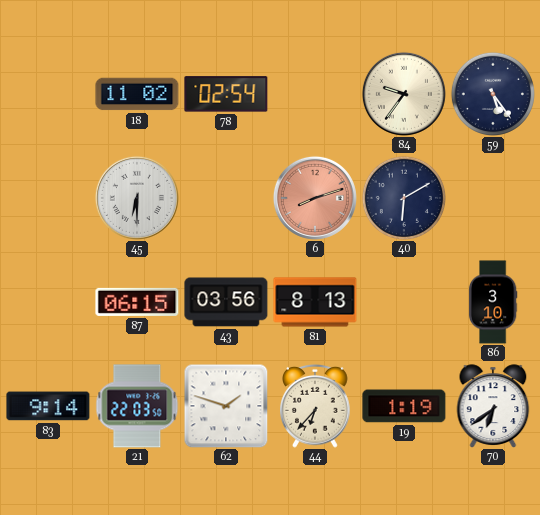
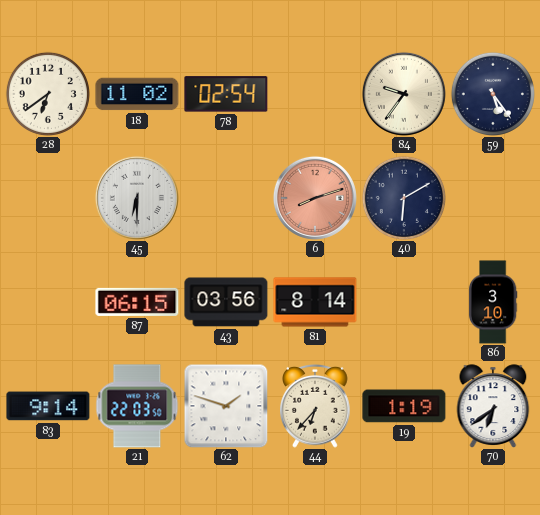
28: none -> 6:39
81: 8:13 -> 8:14
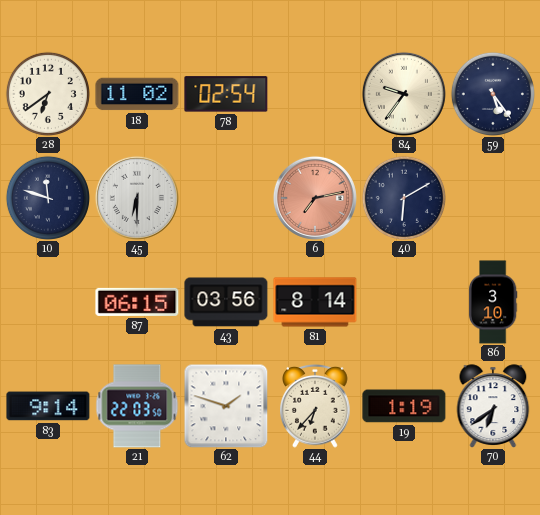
10: none -> 11:48
6: 8:12 -> 7:13
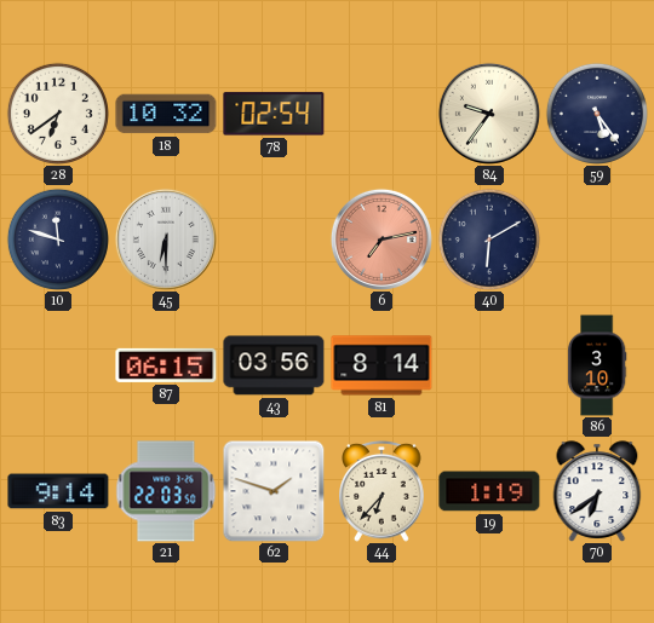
18: 11:02 -> 10:32
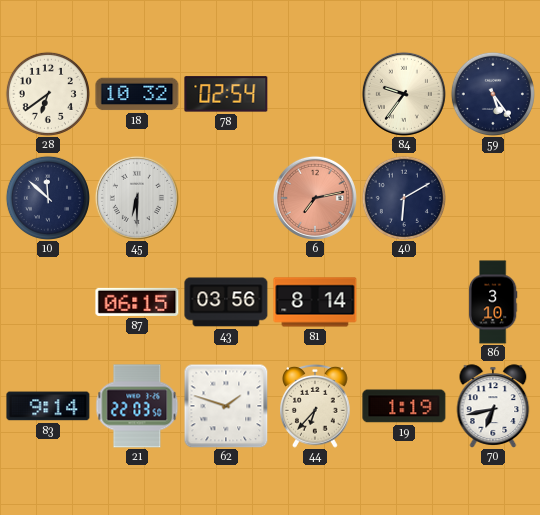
10: 11:48 -> 11:52
70: 6:39 -> 6:43
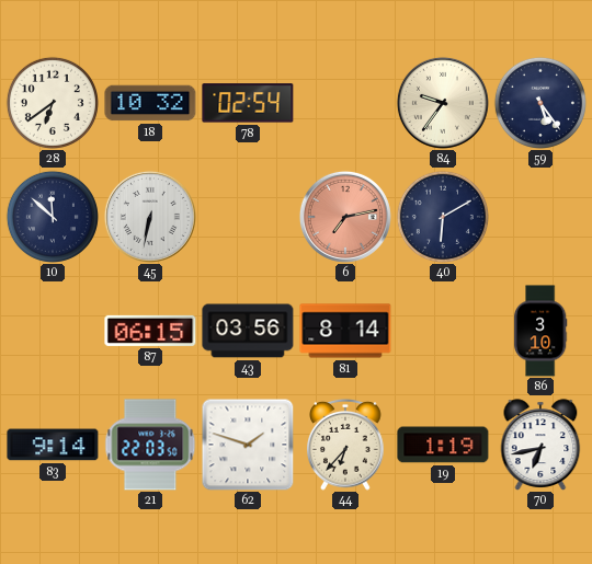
45: 6:30 -> 6:32
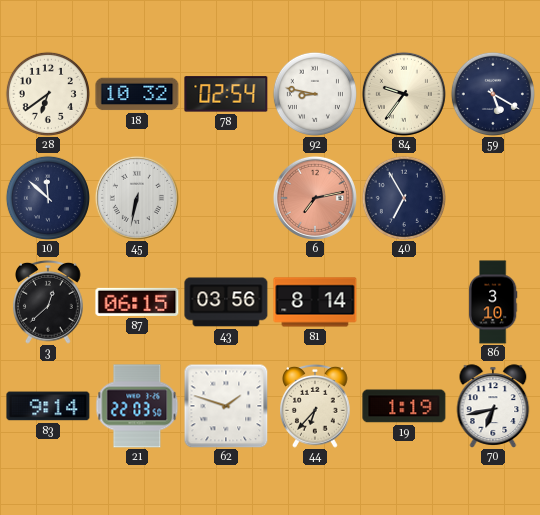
92: none -> 8:47
59: 5:24 -> 5:20
40: 6:10 -> 6:55
3: none -> 12:38
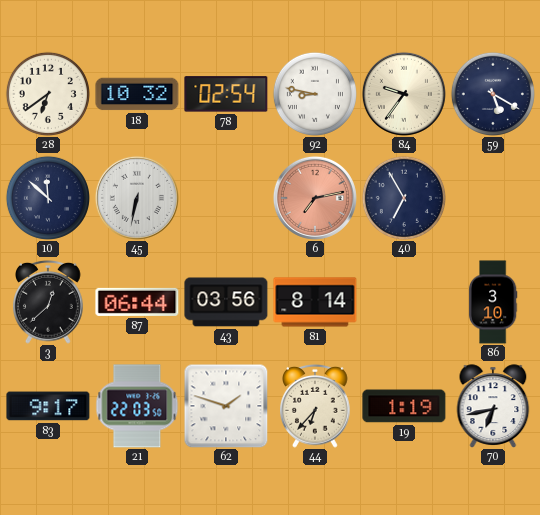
87: 06:15 -> 06:44
83: 9:14 -> 9:17
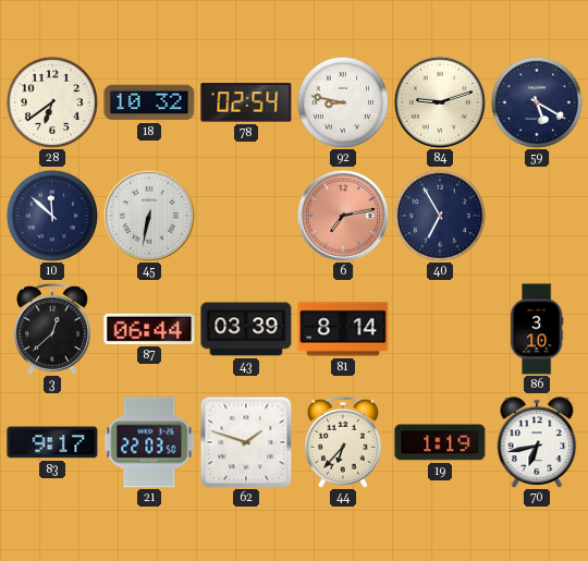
84: 9:36 -> 9:12
43: 03:56 -> 03:39
